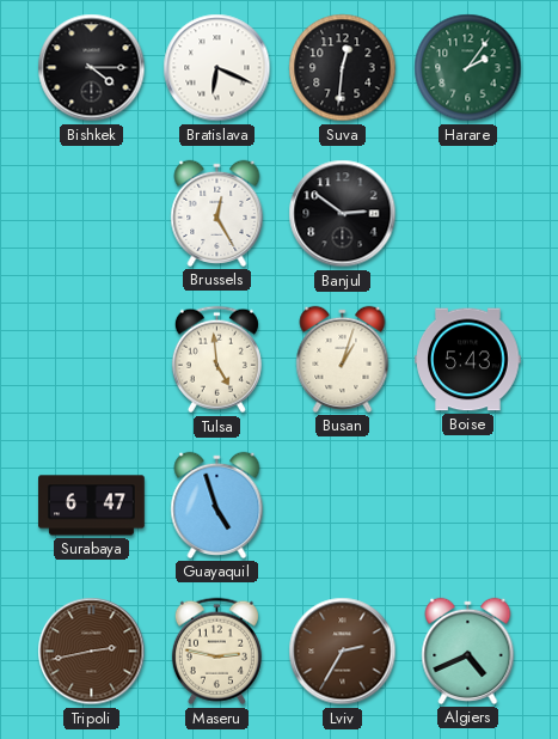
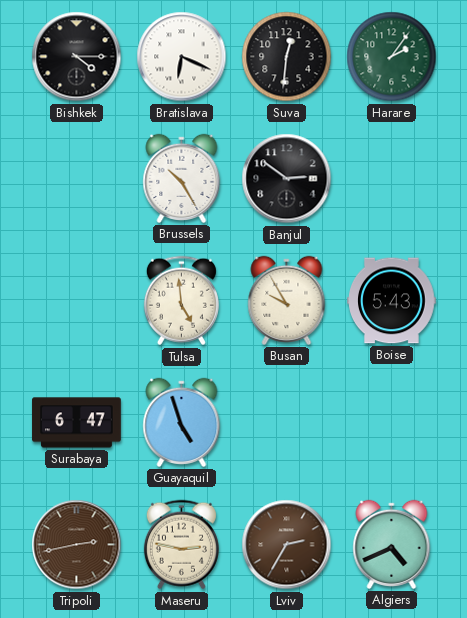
Brussels: 12:25 -> 10:25
Busan: 1:03 -> 9:55
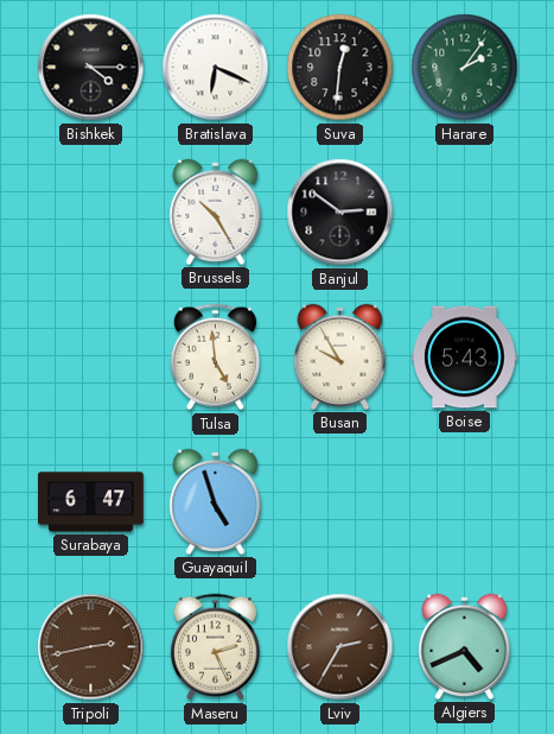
Maseru: 2:47 -> 2:26
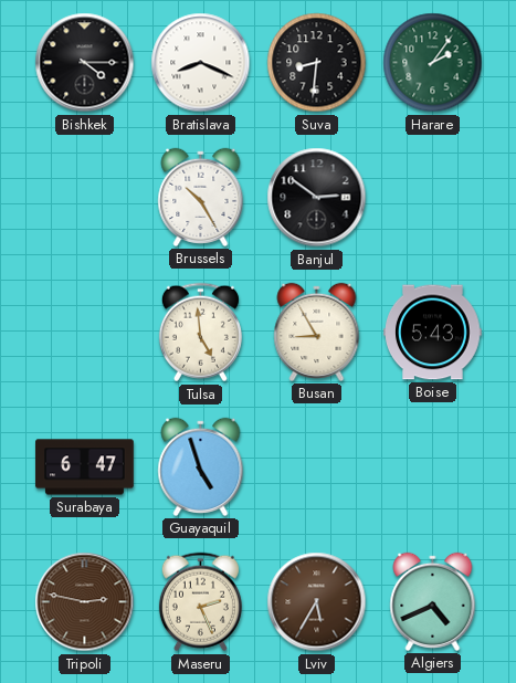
Bratislava: 6:19 -> 8:19
Suva: 12:31 -> 8:31
Busan: 9:55 -> 8:55
Tripoli: 2:43 -> 2:47
Lviv: 2:35 -> 5:35
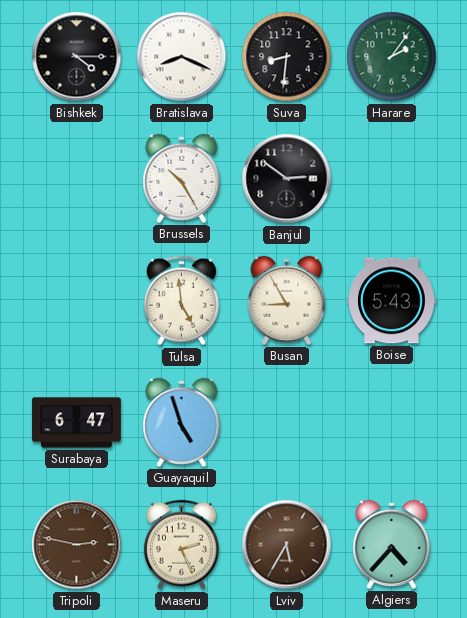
Algiers: 4:41 -> 4:37
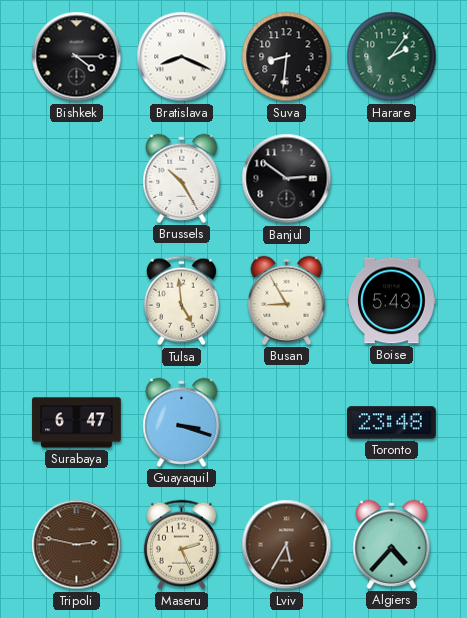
Guayaquil: 4:57 -> 3:18
Toronto: none -> 23:48
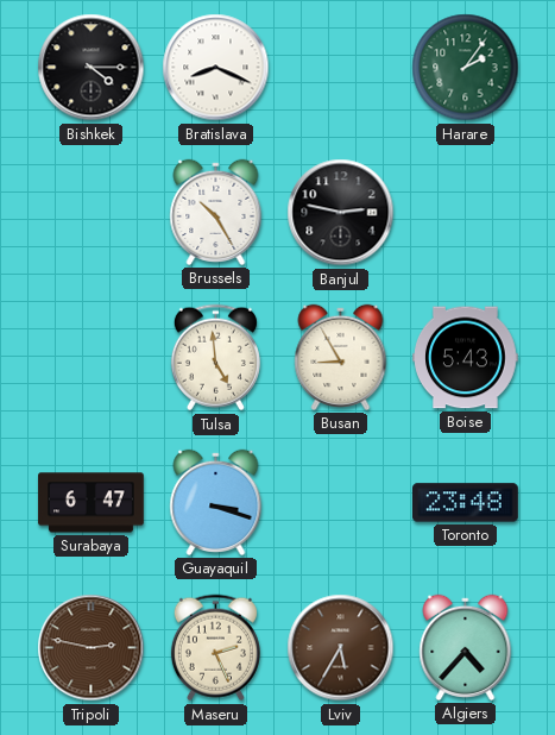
Suva: 8:31 -> none
Banjul: 2:51 -> 2:47
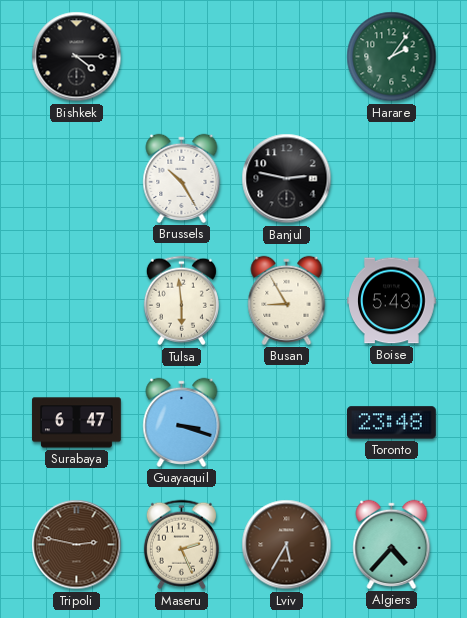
Bratislava: 8:19 -> none
Tulsa: 4:59 -> 5:59
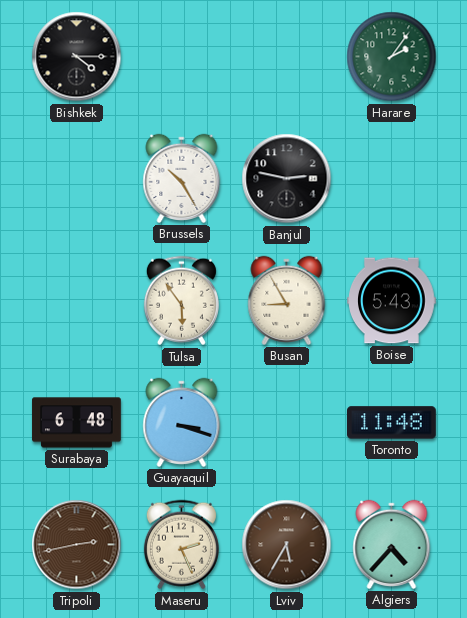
Tulsa: 5:59 -> 5:54
Surabaya: 6:47 -> 6:48
Toronto: 23:48 -> 11:48
Tripoli: 2:47 -> 2:43
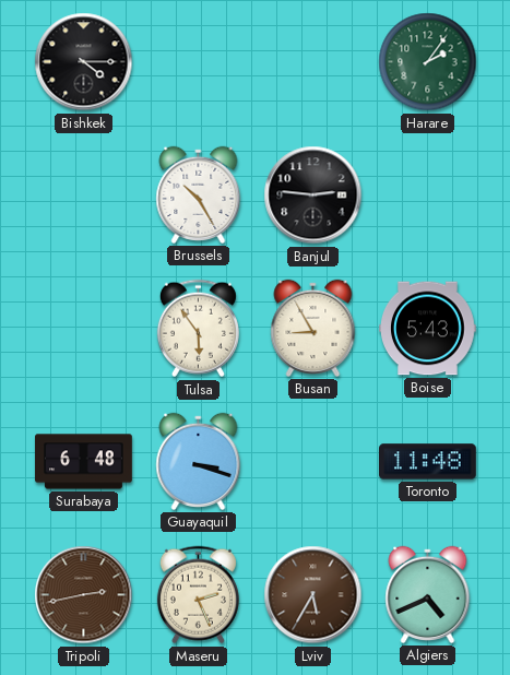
Banjul: 2:47 -> 2:46
Algiers: 4:37 -> 4:41
